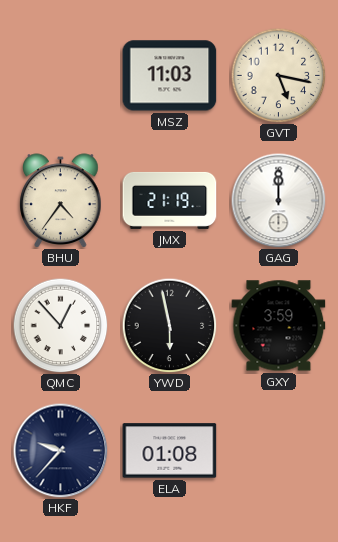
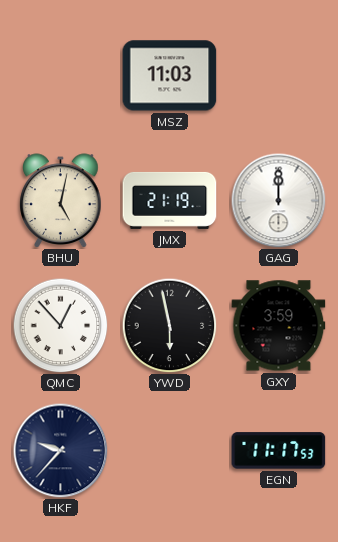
GVT: 5:17 -> none
BHU: 4:36 -> 5:02
ELA: 01:08 -> none
EGN: none -> 11:17
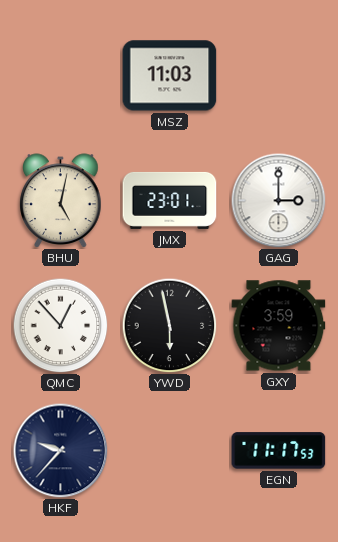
JMX: 21:19 -> 23:01
GAG: 12:00 -> 3:00
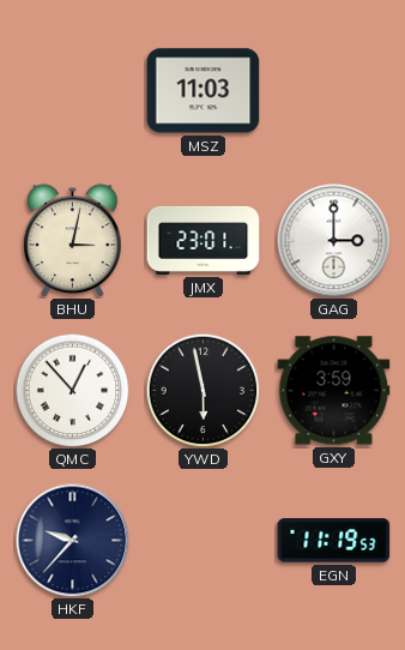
BHU: 5:02 -> 3:02
EGN: 11:17 -> 11:19
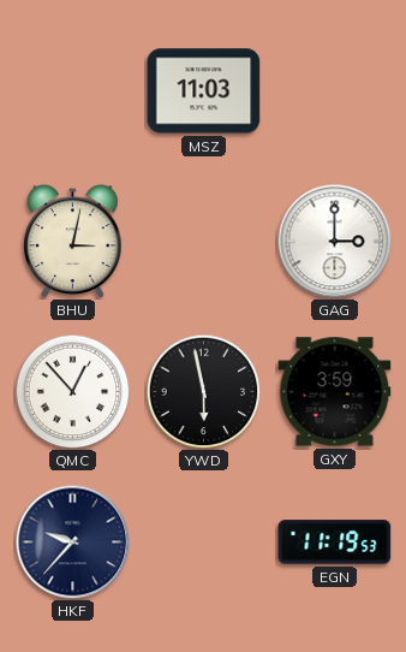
JMX: 23:01 -> none
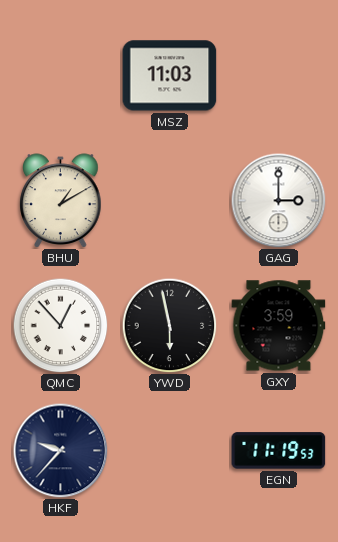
BHU: 3:02 -> 1:10
